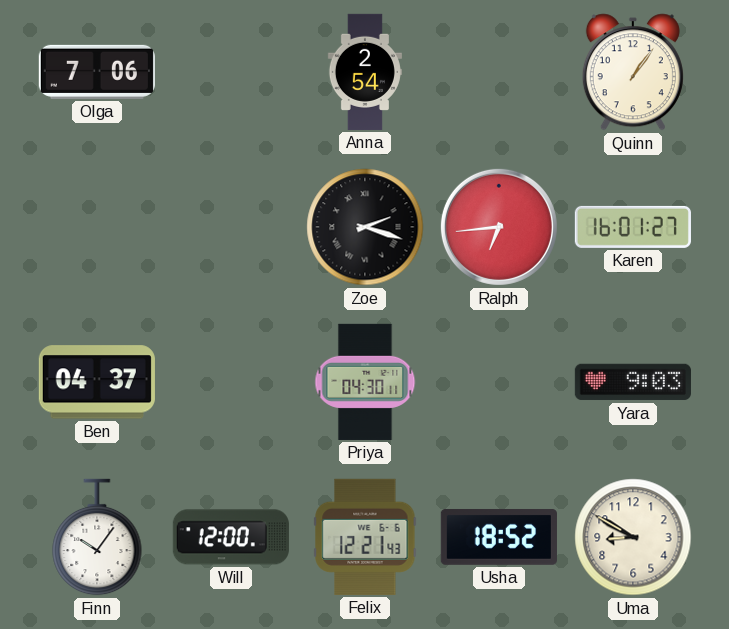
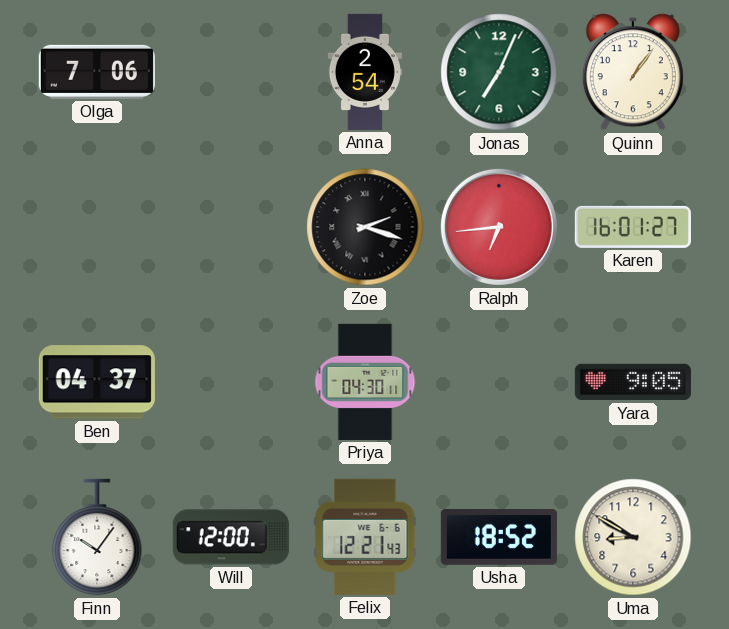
Jonas: none -> 7:04
Yara: 9:03 -> 9:05
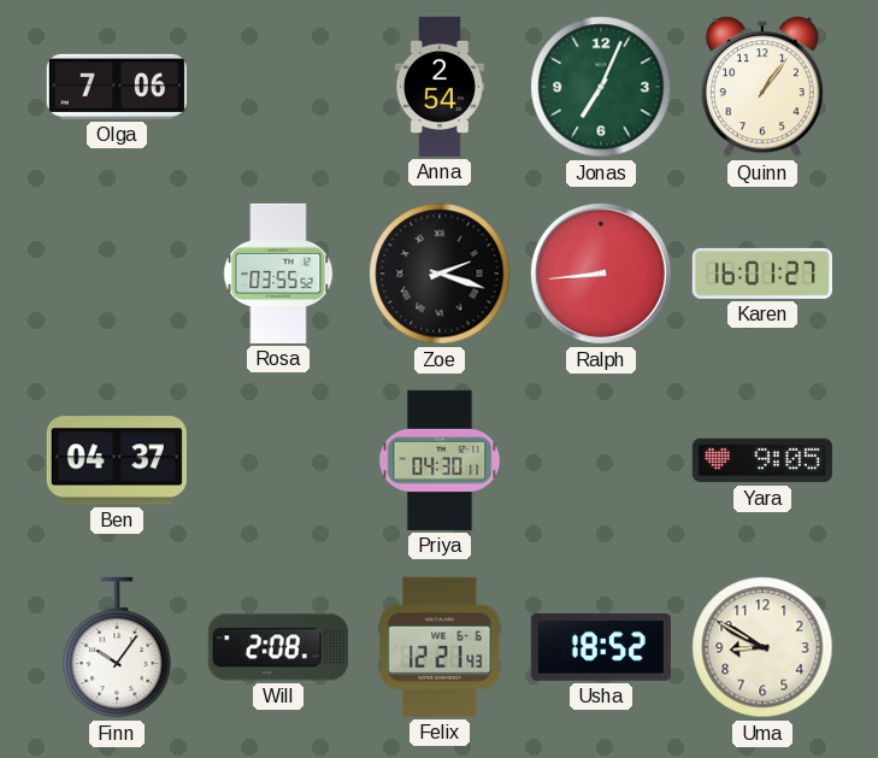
Rosa: none -> 03:55
Ralph: 6:44 -> 8:44
Will: 12:00 -> 2:08
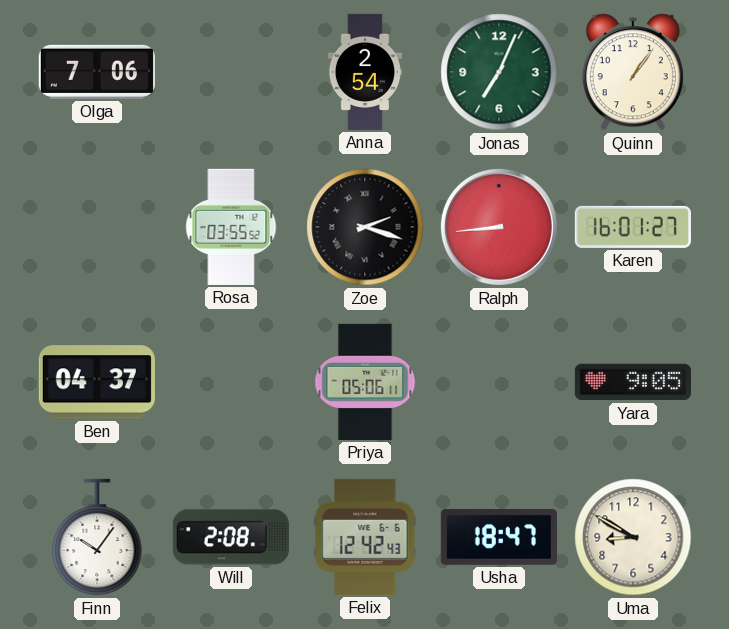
Priya: 04:30 -> 05:06
Felix: 12:21 -> 12:42
Usha: 18:52 -> 18:47
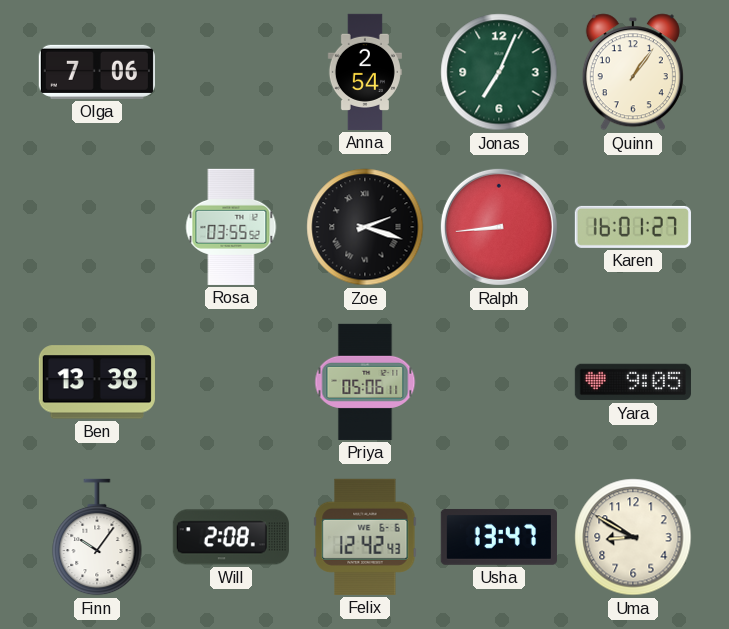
Ben: 04:37 -> 13:38
Usha: 18:47 -> 13:47
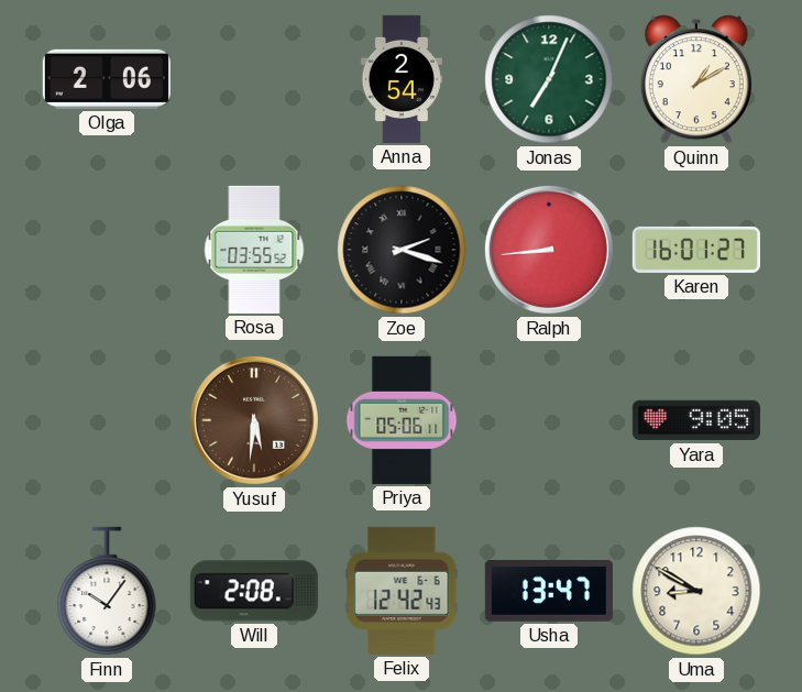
Olga: 7:06 -> 2:06
Quinn: 1:06 -> 1:10
Ben: 13:38 -> none
Yusuf: none -> 5:31
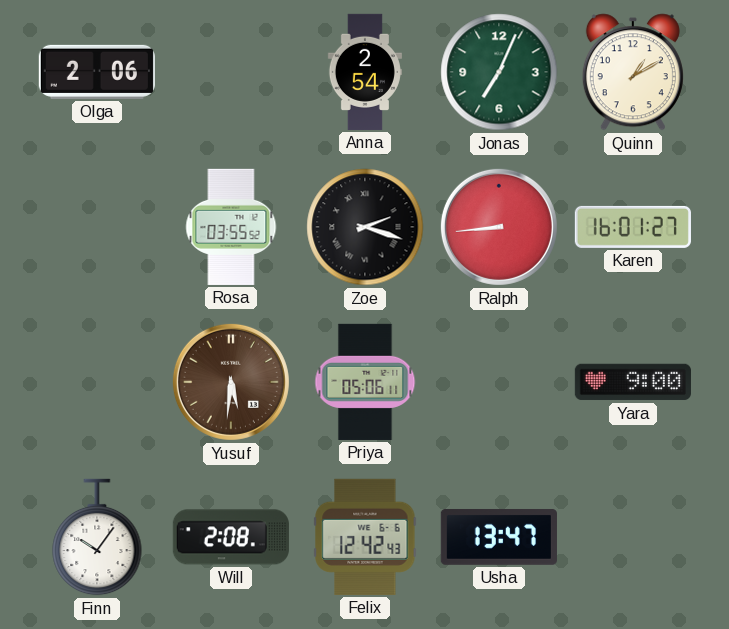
Yara: 9:05 -> 9:00
Uma: 8:50 -> none
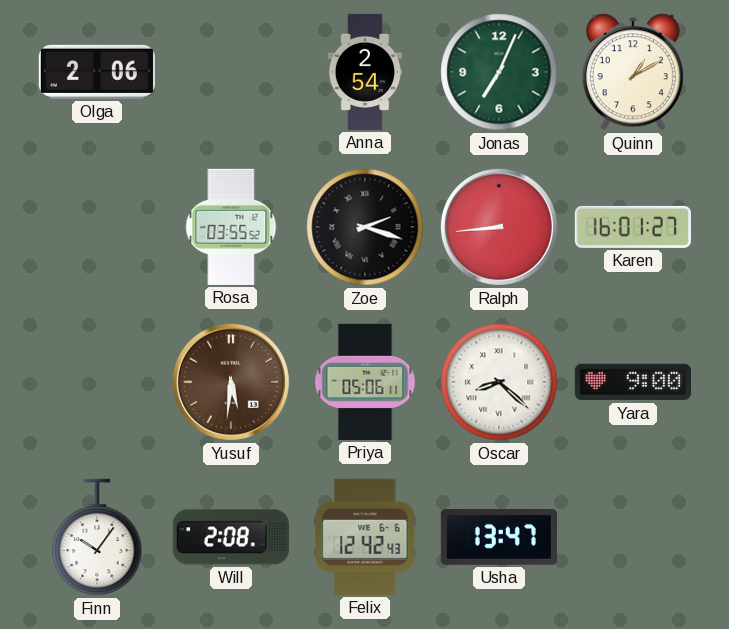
Oscar: none -> 8:22
